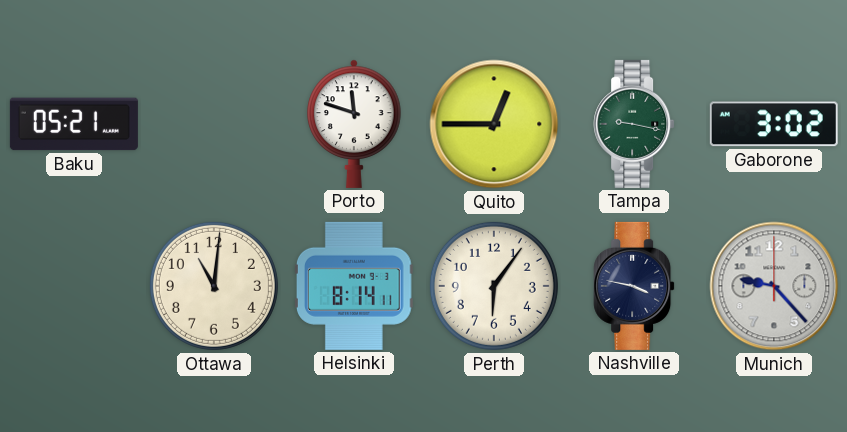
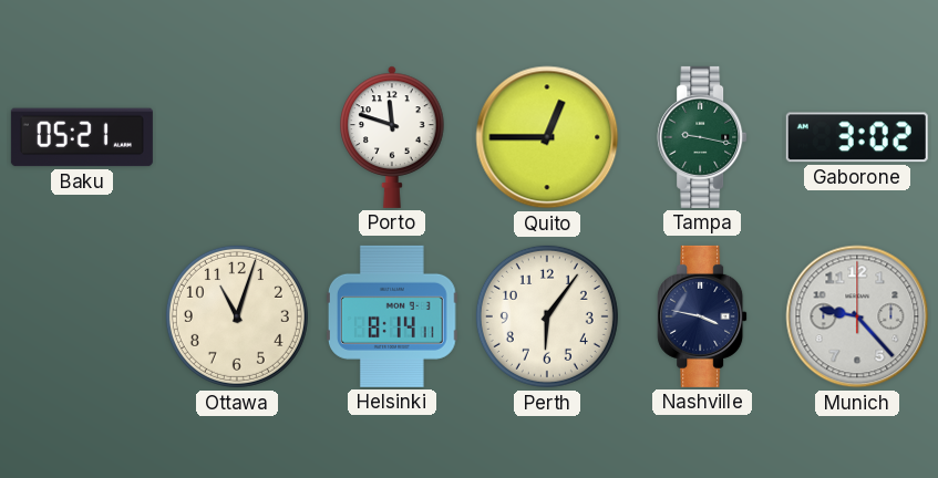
Ottawa: 11:01 -> 11:03
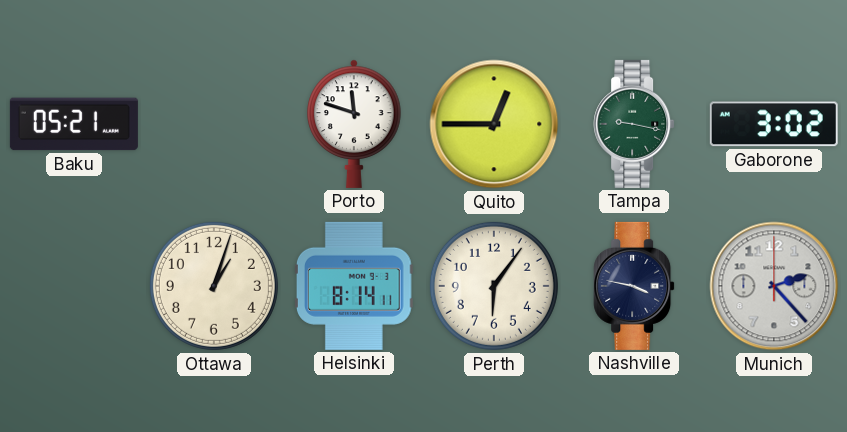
Ottawa: 11:03 -> 1:03
Munich: 9:23 -> 2:23
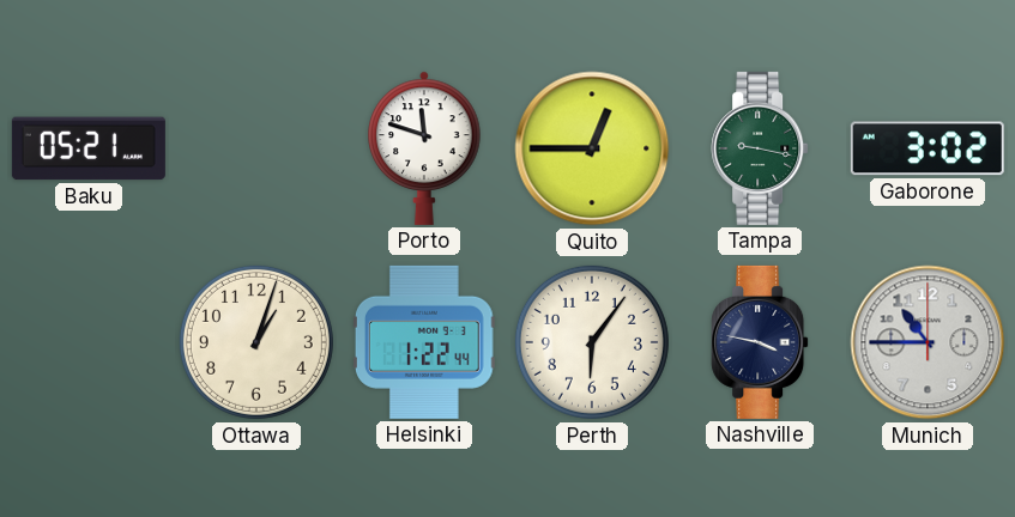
Helsinki: 8:14 -> 1:22
Munich: 2:23 -> 10:45
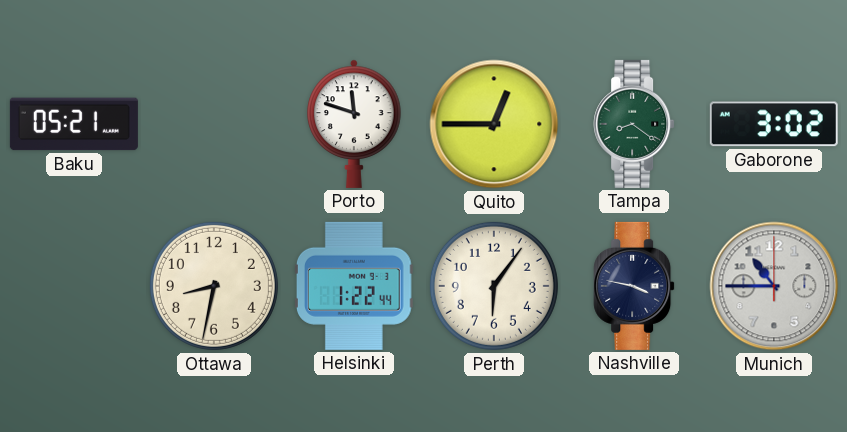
Tampa: 9:17 -> 8:21
Ottawa: 1:03 -> 8:32
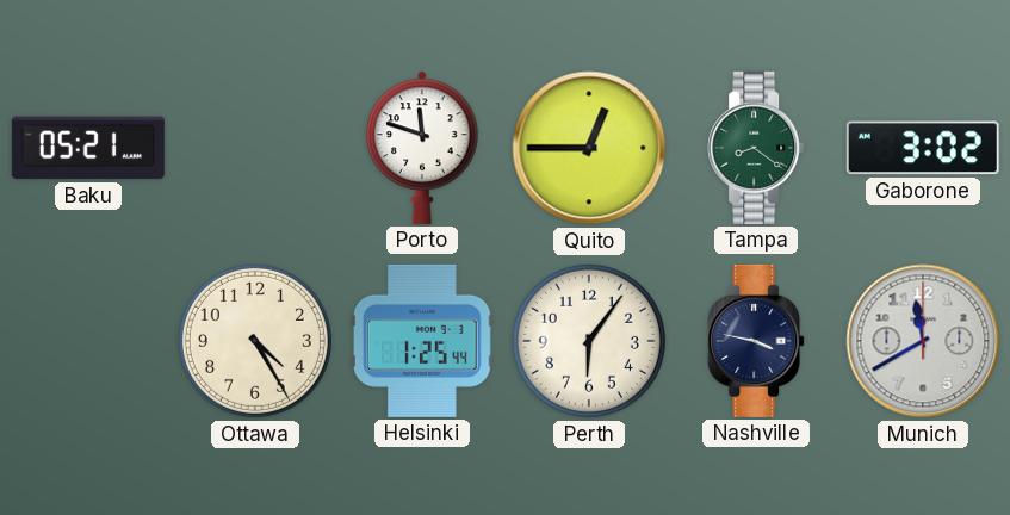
Ottawa: 8:32 -> 4:25
Helsinki: 1:22 -> 1:25
Munich: 10:45 -> 11:40
